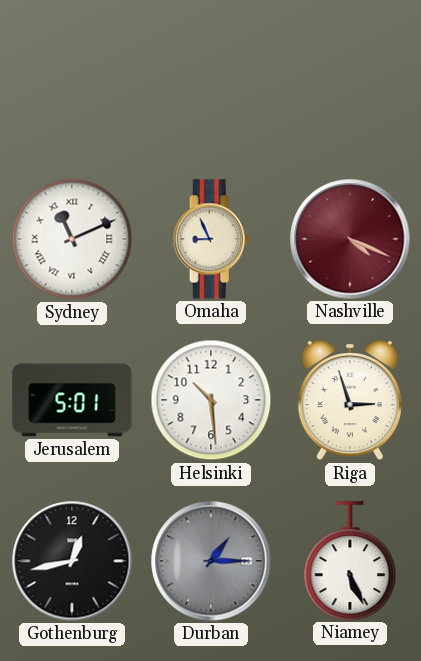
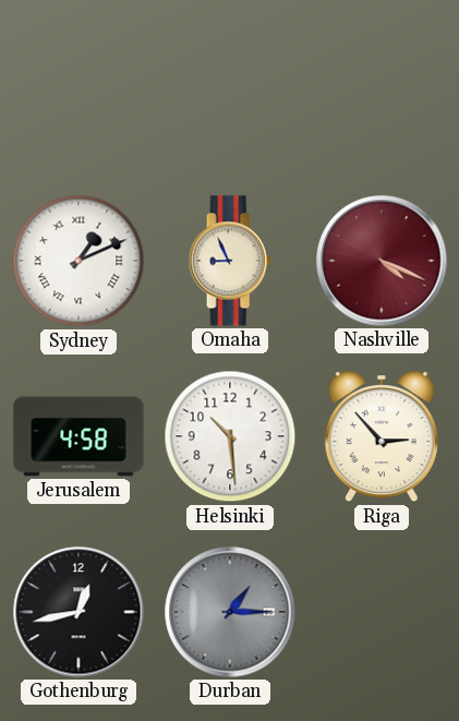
Sydney: 11:11 -> 1:11
Jerusalem: 5:01 -> 4:58
Riga: 2:57 -> 2:53
Niamey: 5:26 -> none
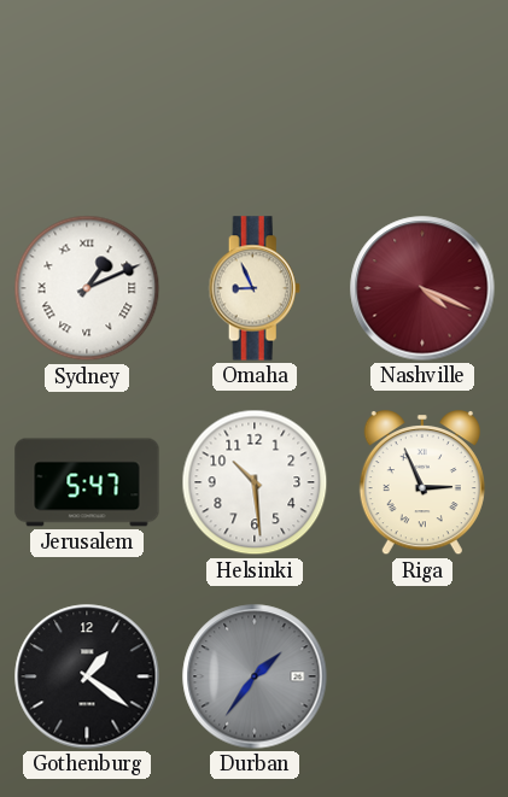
Jerusalem: 4:58 -> 5:47
Riga: 2:53 -> 2:56
Gothenburg: 12:43 -> 1:21
Durban: 1:15 -> 1:36
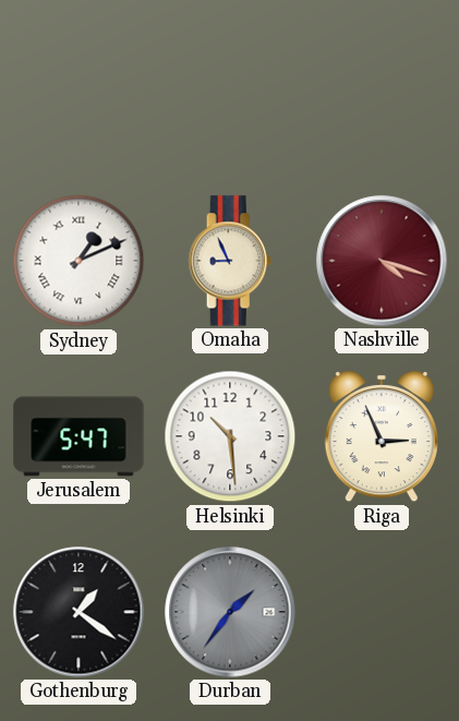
Nashville: 4:19 -> 4:18
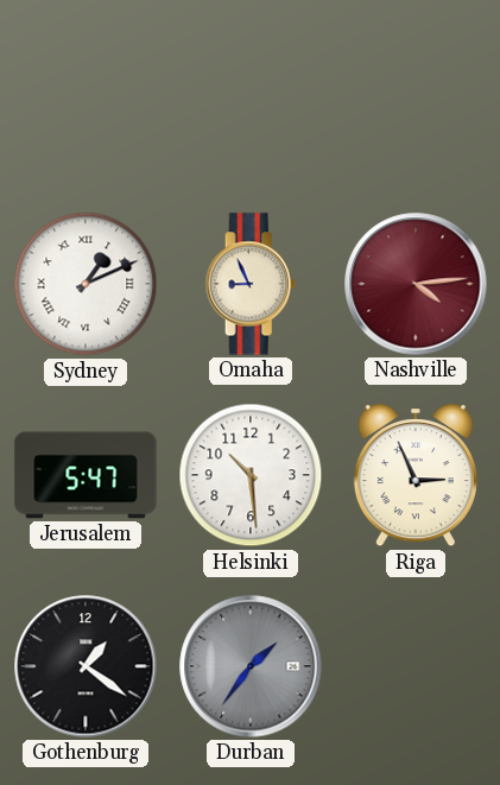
Nashville: 4:18 -> 4:14
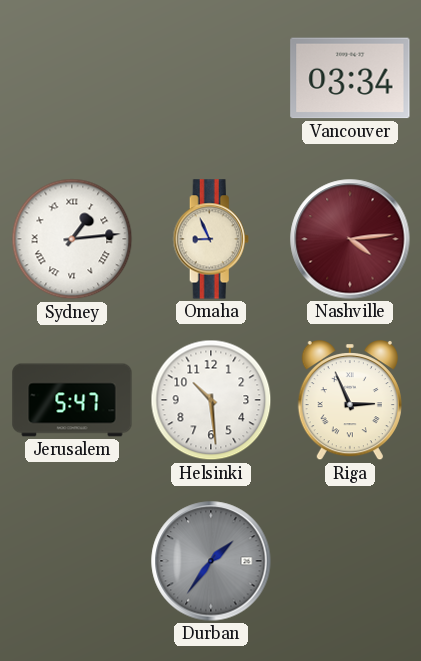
Vancouver: none -> 03:34
Sydney: 1:11 -> 1:14
Gothenburg: 1:21 -> none
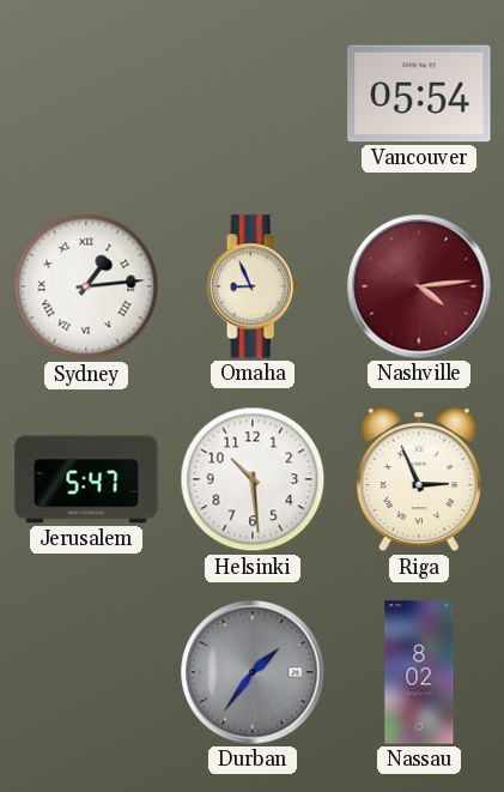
Vancouver: 03:34 -> 05:54
Nassau: none -> 8:02
